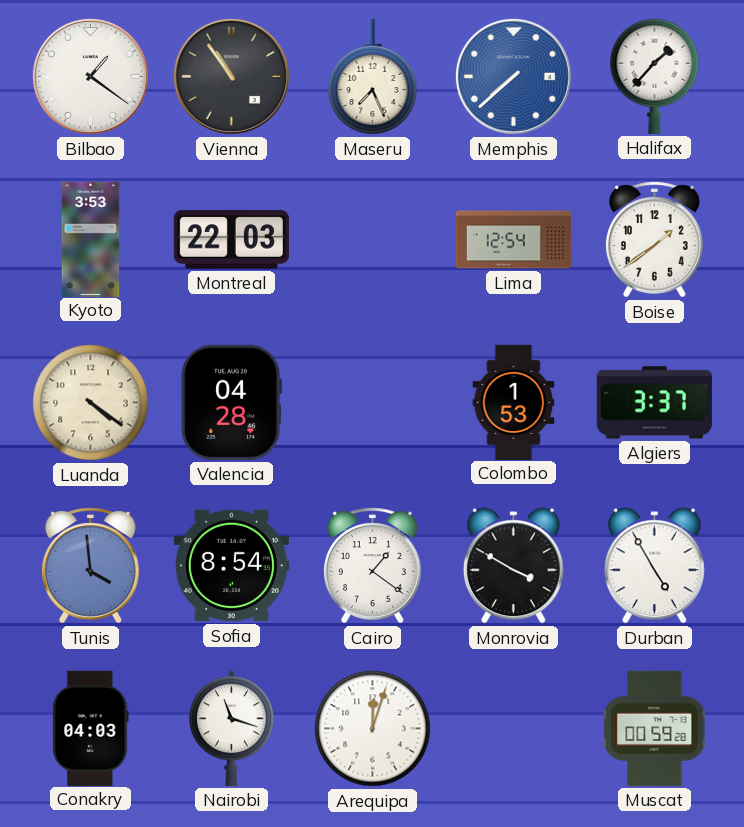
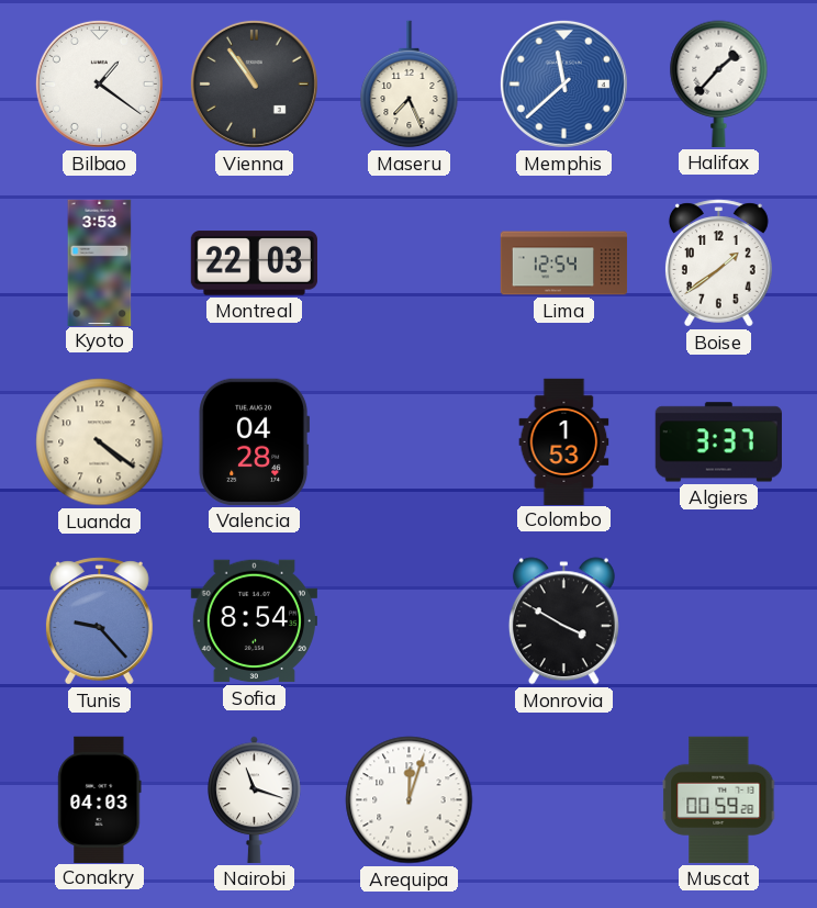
Memphis: 7:38 -> 11:38
Tunis: 3:59 -> 9:23
Cairo: 1:21 -> none
Durban: 4:55 -> none
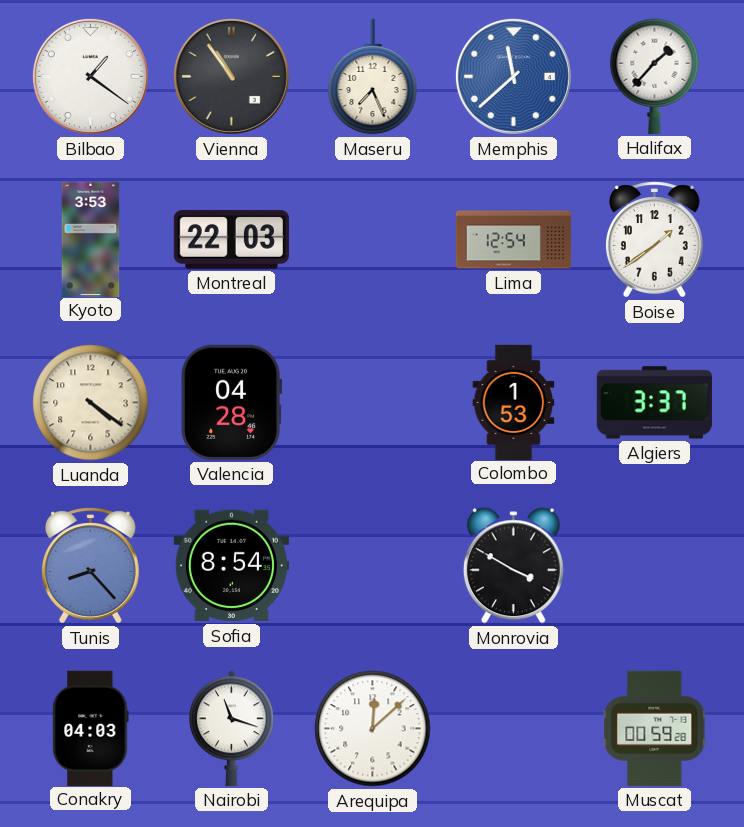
Tunis: 9:23 -> 8:23
Arequipa: 12:03 -> 12:08
